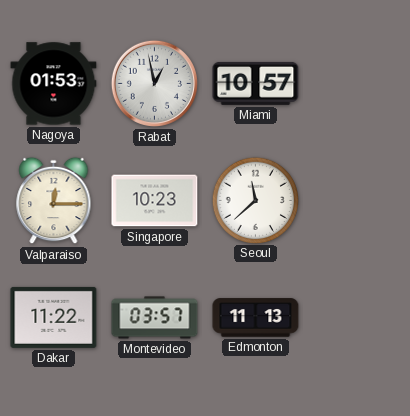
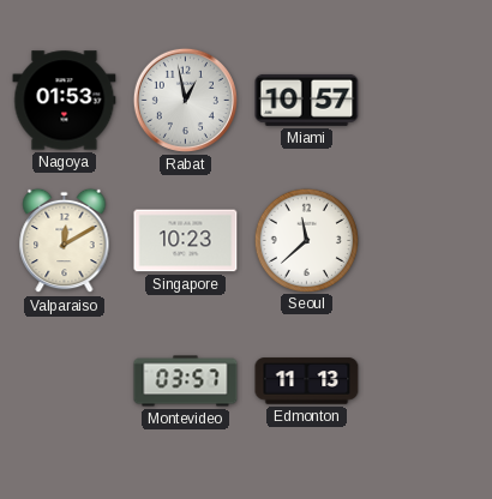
Valparaiso: 12:15 -> 12:10
Dakar: 11:22 -> none
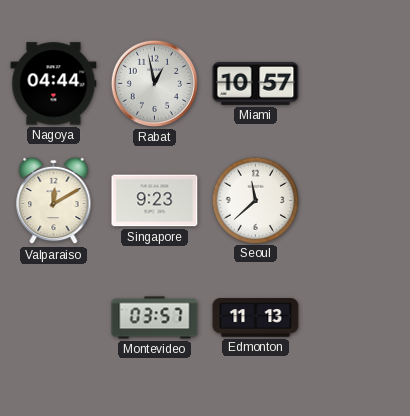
Nagoya: 01:53 -> 04:44
Singapore: 10:23 -> 9:23
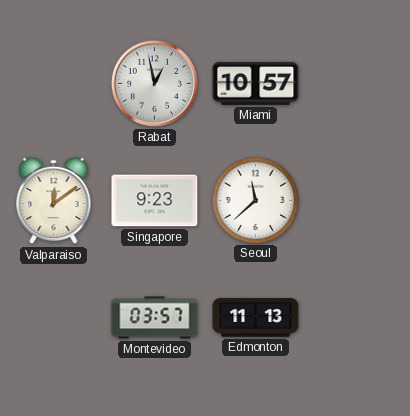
Nagoya: 04:44 -> none
Valparaiso: 12:10 -> 12:09
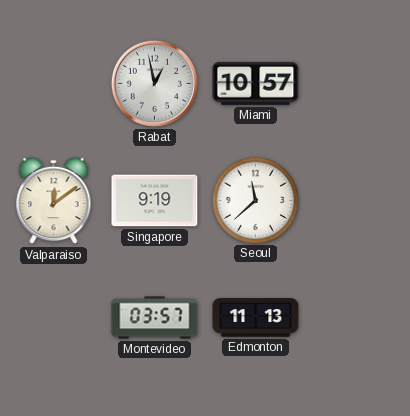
Singapore: 9:23 -> 9:19
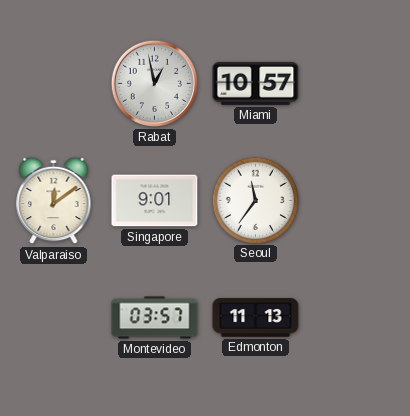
Singapore: 9:19 -> 9:01
Seoul: 11:38 -> 11:36
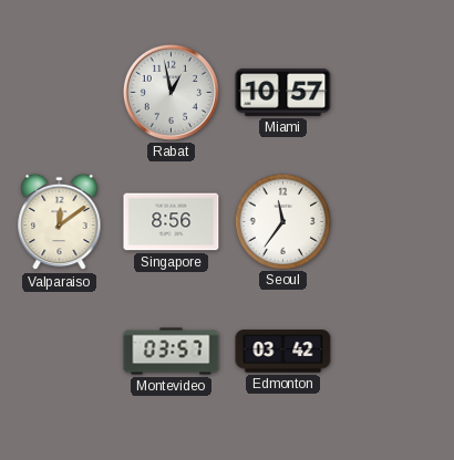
Singapore: 9:01 -> 8:56
Edmonton: 11:13 -> 03:42
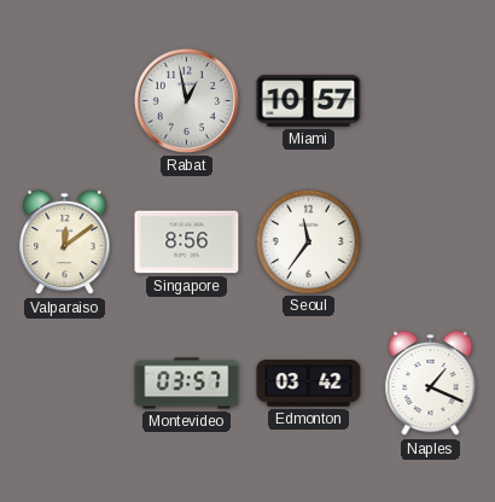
Naples: none -> 1:19
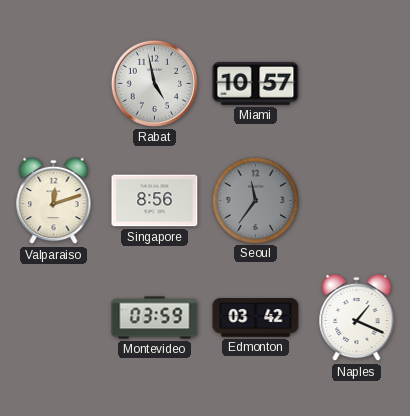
Rabat: 12:58 -> 4:58
Valparaiso: 12:09 -> 12:12
Seoul dial: white -> grey
Montevideo: 03:57 -> 03:59
